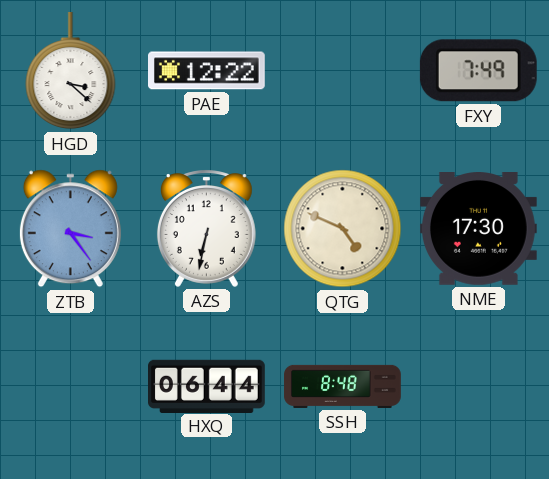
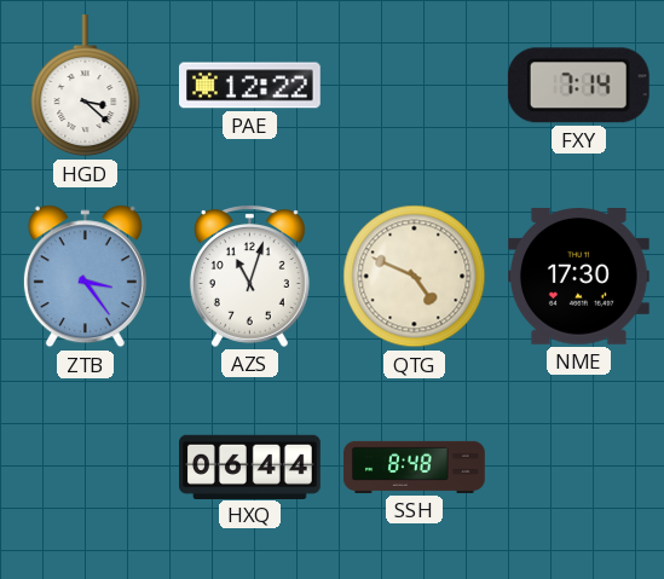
FXY: 7:49 -> 7:14
AZS: 6:32 -> 11:03
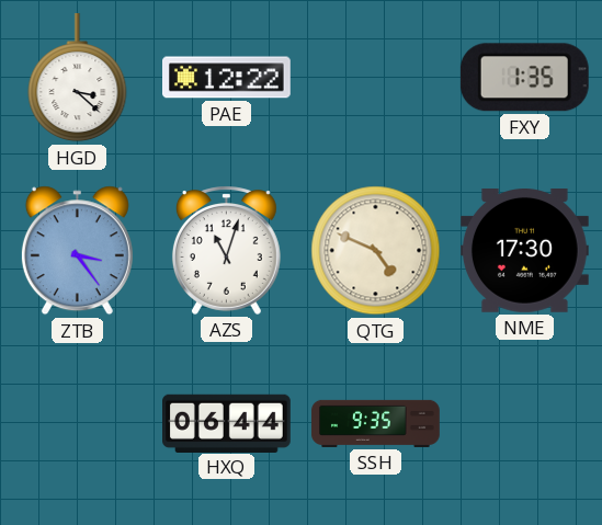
FXY: 7:14 -> 1:35
SSH: 8:48 -> 9:35
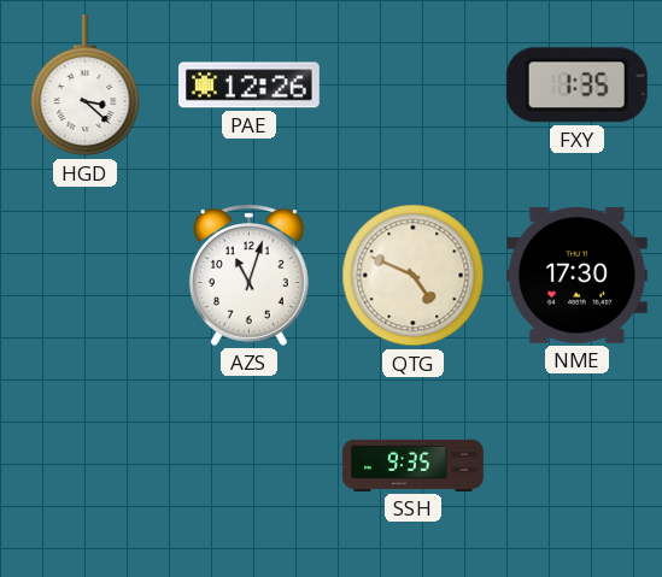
PAE: 12:22 -> 12:26
ZTB: 3:24 -> none
HXQ: 06:44 -> none
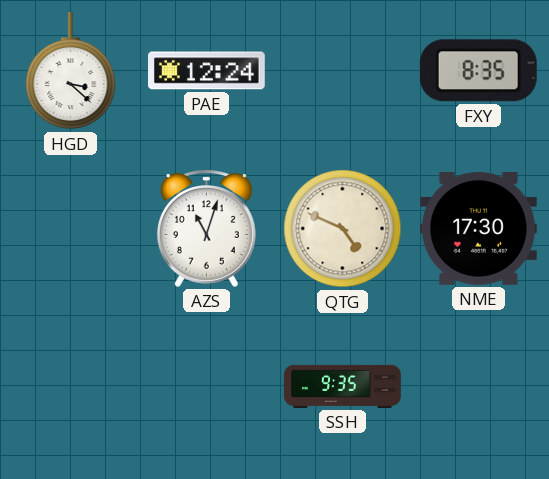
PAE: 12:26 -> 12:24
FXY: 1:35 -> 8:35
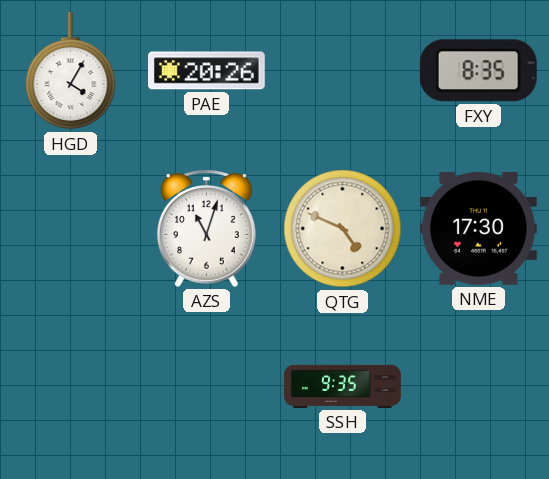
HGD: 3:22 -> 4:05
PAE: 12:24 -> 20:26
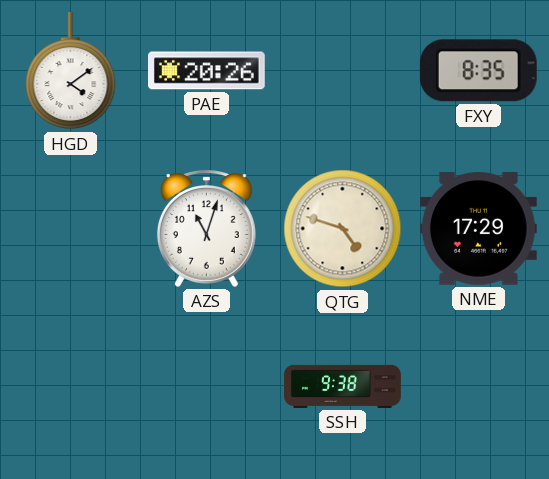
HGD: 4:05 -> 4:09
QTG: 4:49 -> 4:48
NME: 17:30 -> 17:29
SSH: 9:35 -> 9:38
